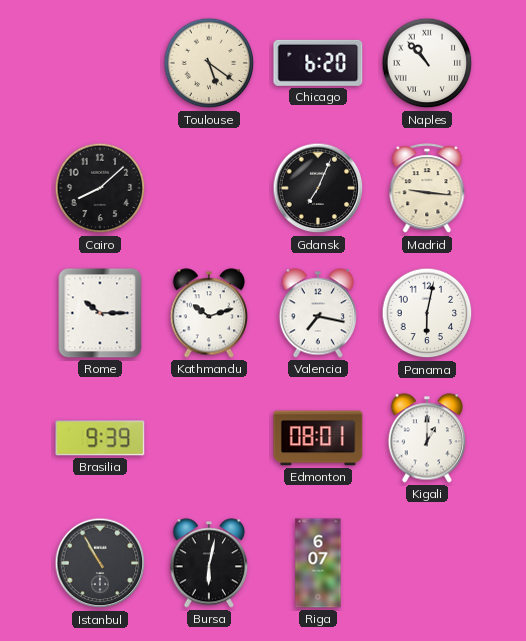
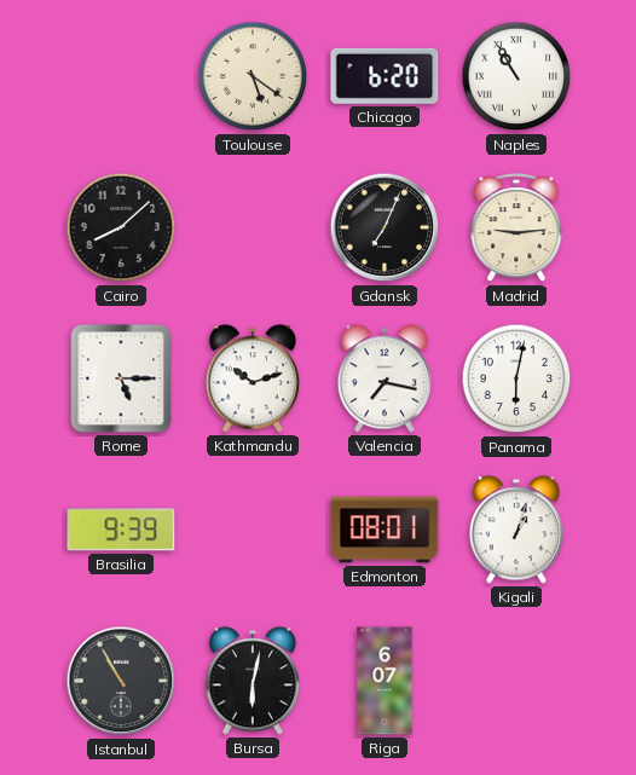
Naples: 10:53 -> 10:55
Madrid: 9:16 -> 9:14
Rome: 10:15 -> 5:15
Kigali: 1:00 -> 1:03
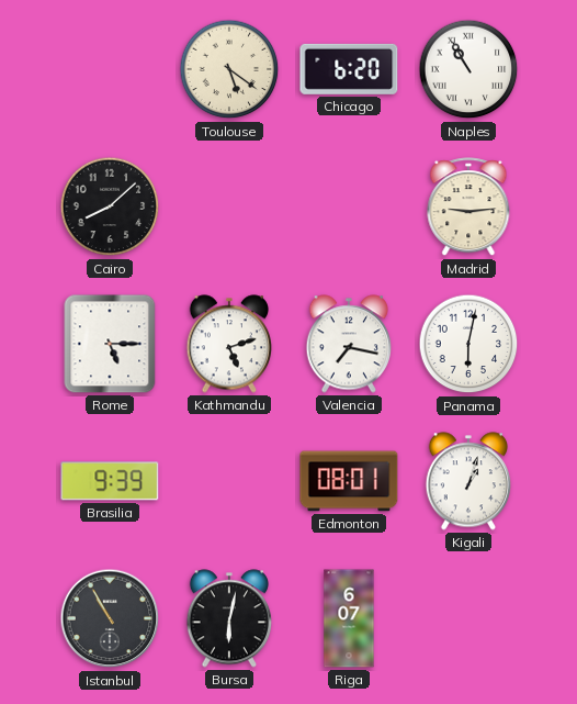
Gdansk: 7:04 -> none
Kathmandu: 10:12 -> 5:12
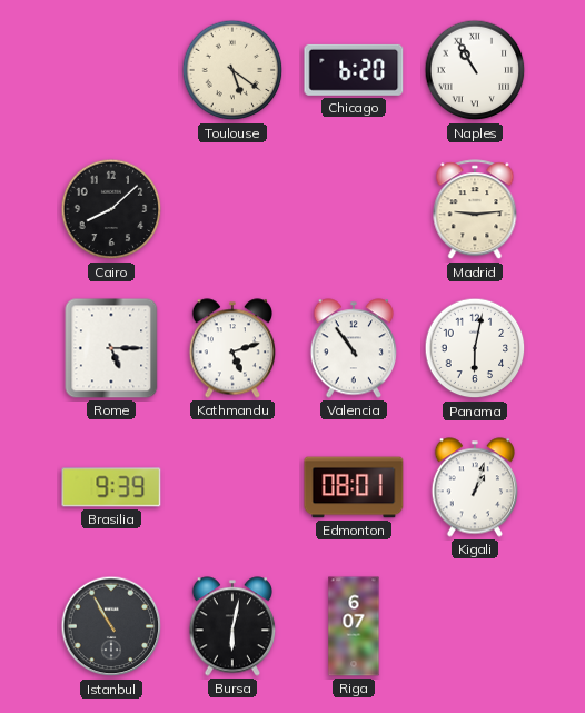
Valencia: 7:17 -> 10:54
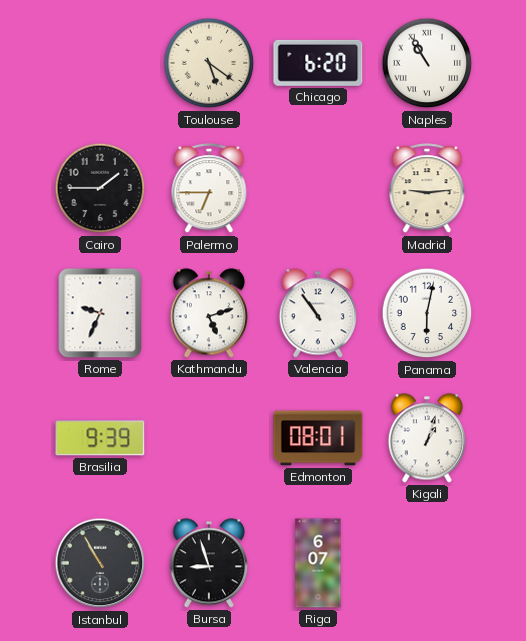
Cairo: 8:08 -> 1:45
Palermo: none -> 6:45
Rome: 5:15 -> 9:34
Bursa: 6:02 -> 8:57
